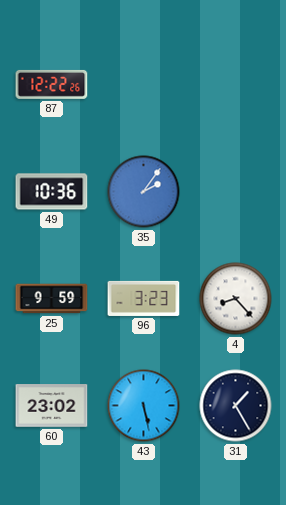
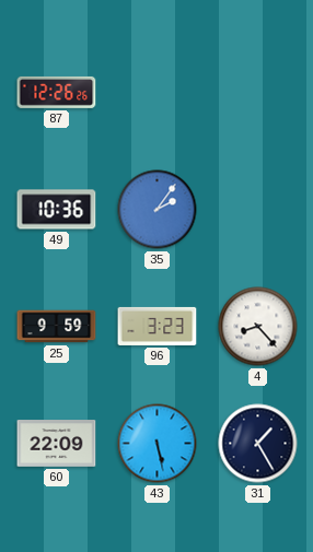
87: 12:22 -> 12:26
60: 23:02 -> 22:09
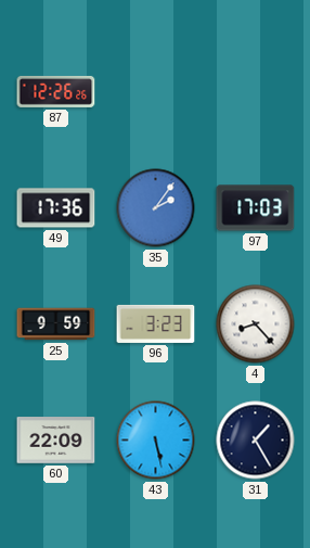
49: 10:36 -> 17:36
97: none -> 17:03
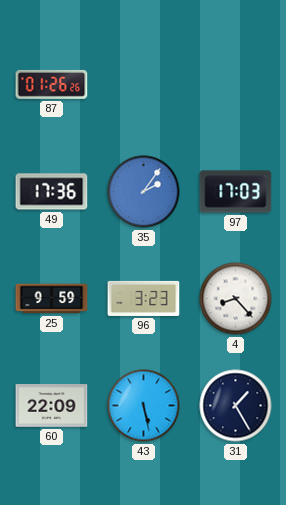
87: 12:26 -> 01:26
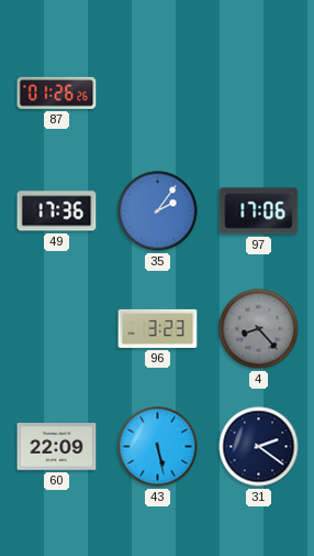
97: 17:03 -> 17:06
25: 9:59 -> none
4 dial: white -> grey
31: 1:25 -> 2:21
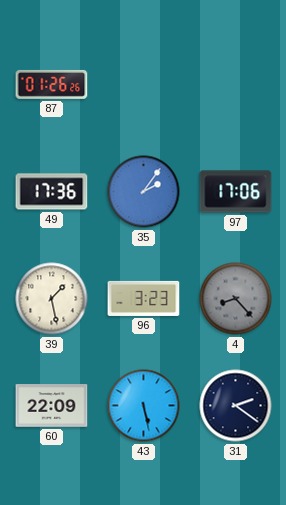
39: none -> 1:28
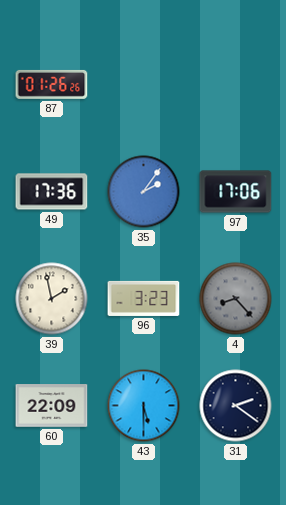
39: 1:28 -> 1:58
43: 5:28 -> 5:30
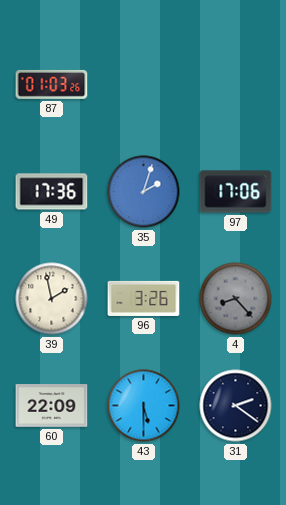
87: 01:26 -> 01:03
35: 2:06 -> 2:03
96: 3:23 -> 3:26
